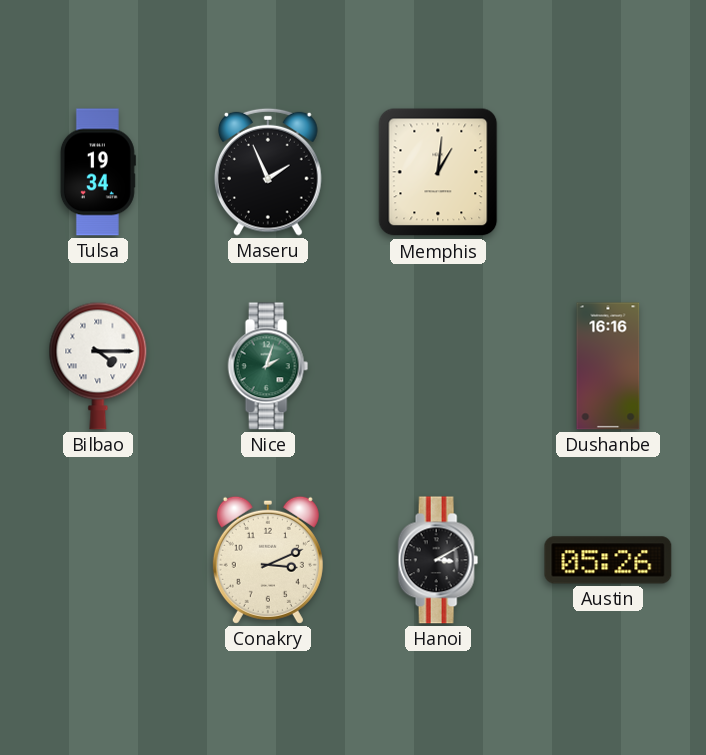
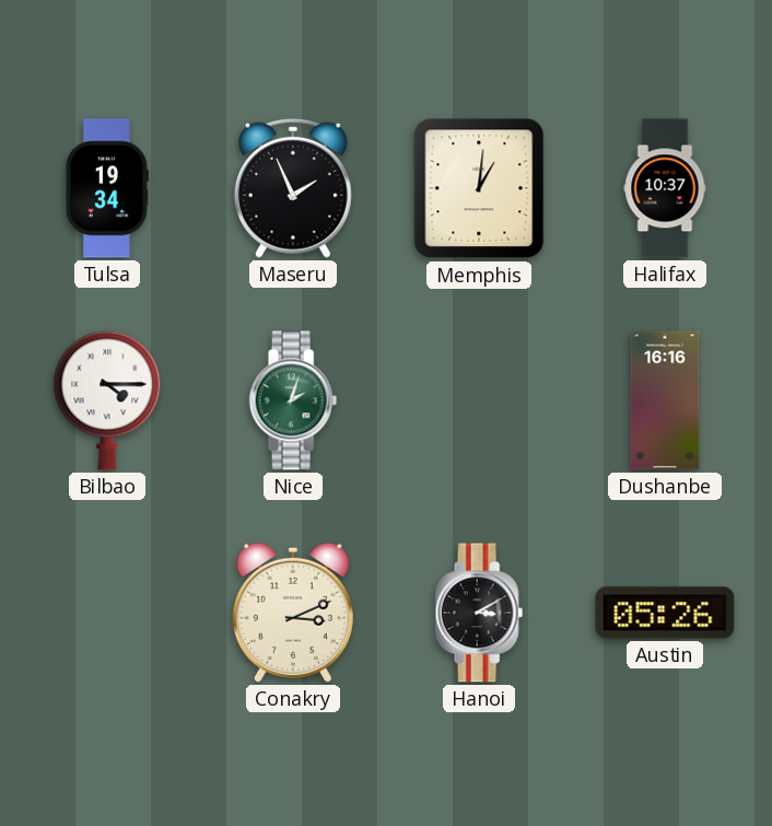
Halifax: none -> 10:37
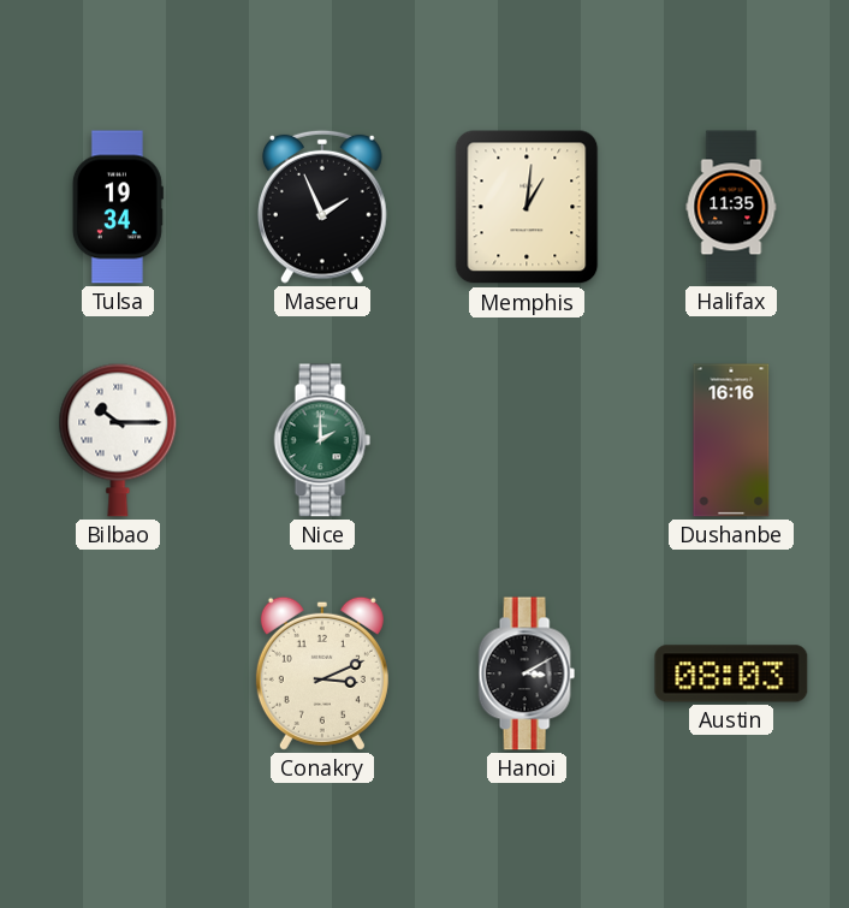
Halifax: 10:37 -> 11:35
Bilbao: 4:15 -> 10:15
Nice: 2:03 -> 2:00
Austin: 05:26 -> 08:03
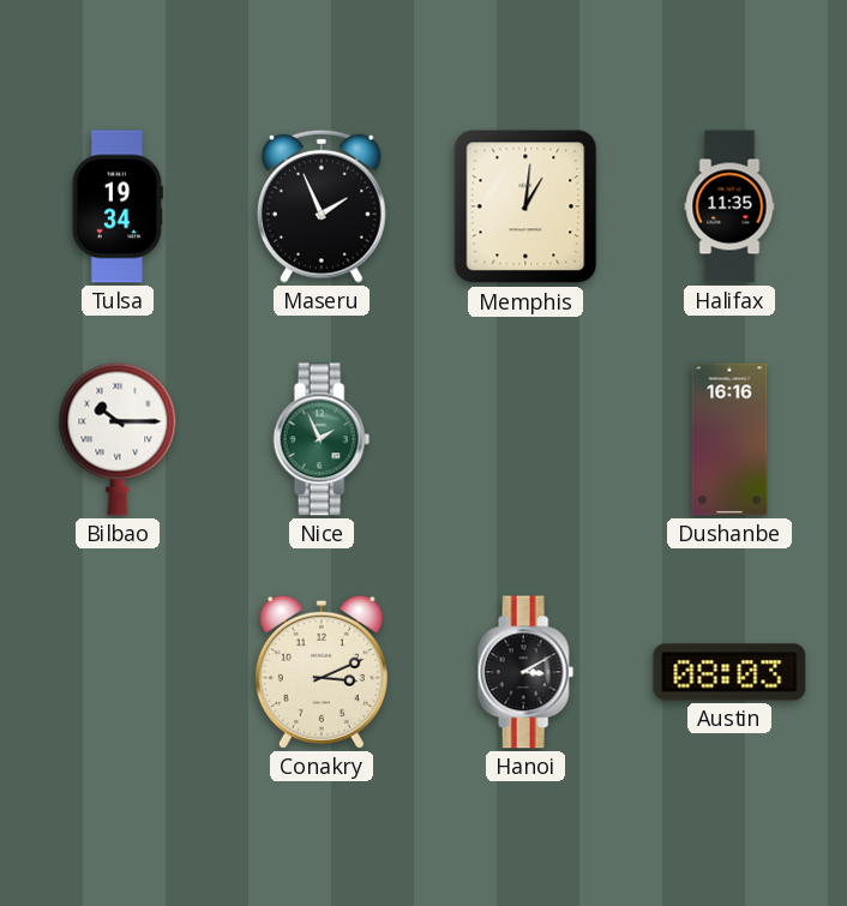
Nice: 2:00 -> 1:56
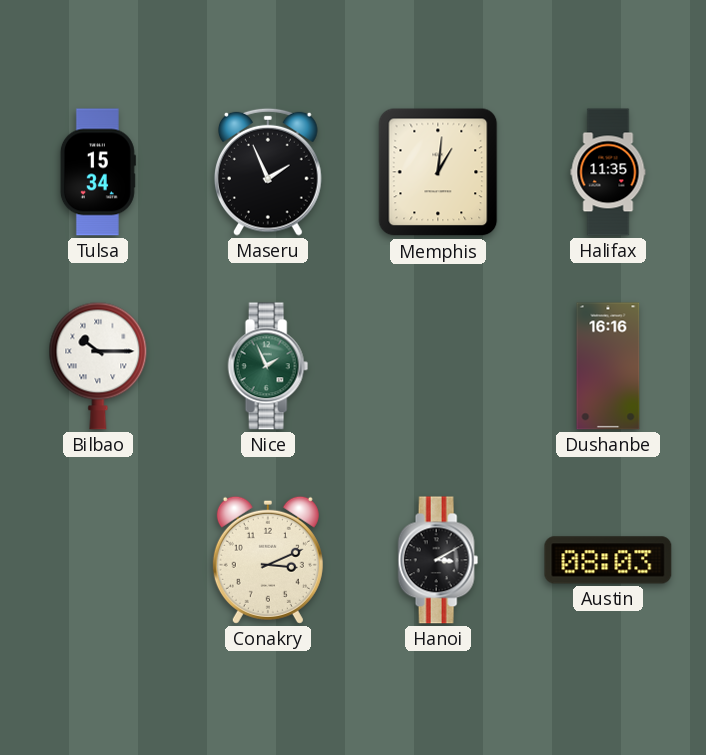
Tulsa: 19:34 -> 15:34
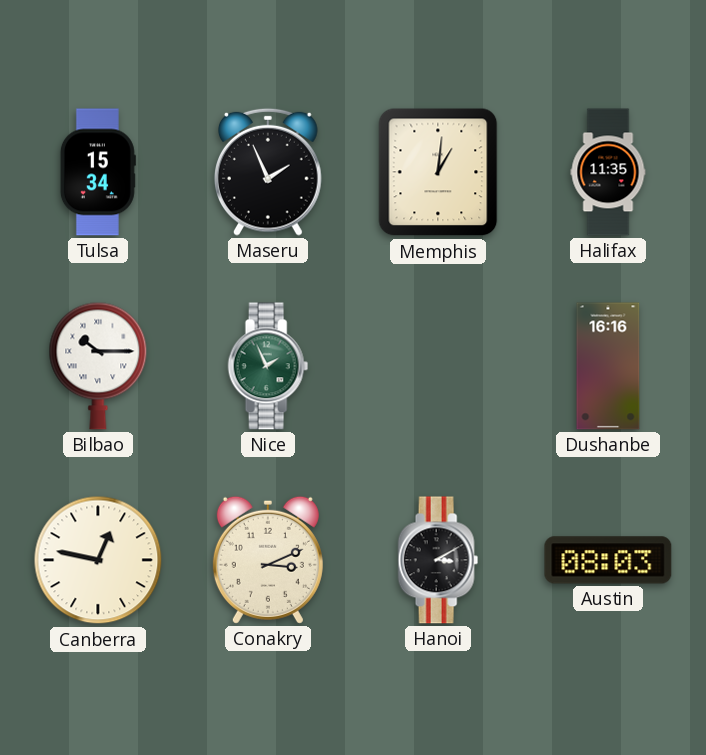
Canberra: none -> 12:47
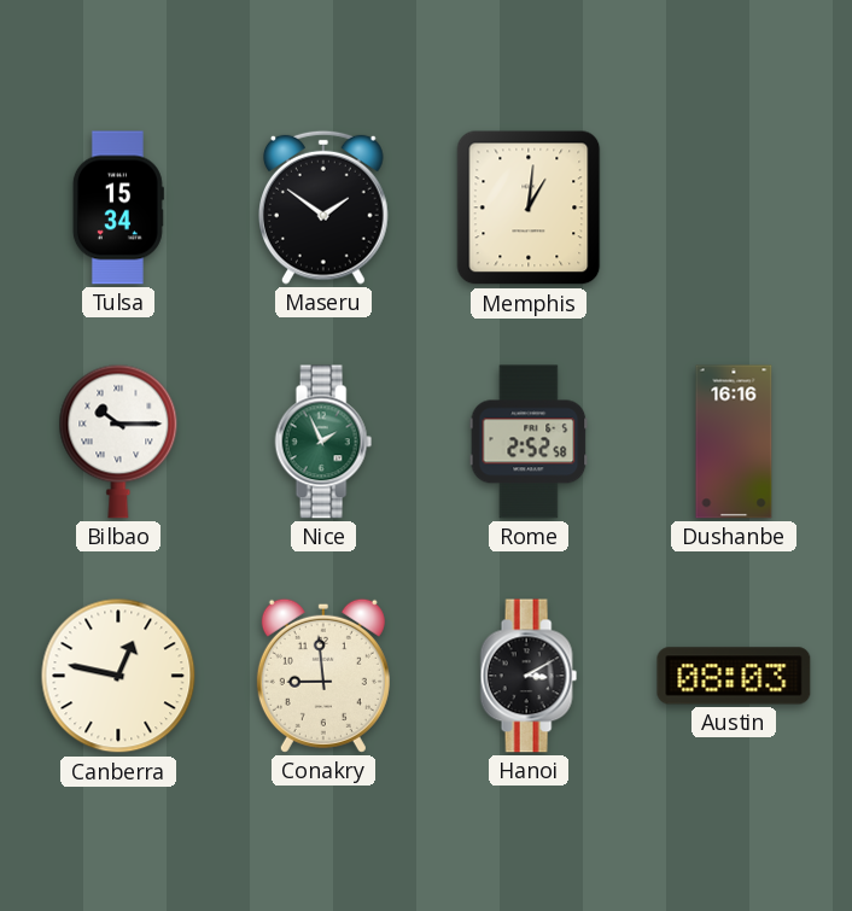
Maseru: 1:56 -> 1:51
Halifax: 11:35 -> none
Rome: none -> 2:52
Conakry: 3:11 -> 8:59
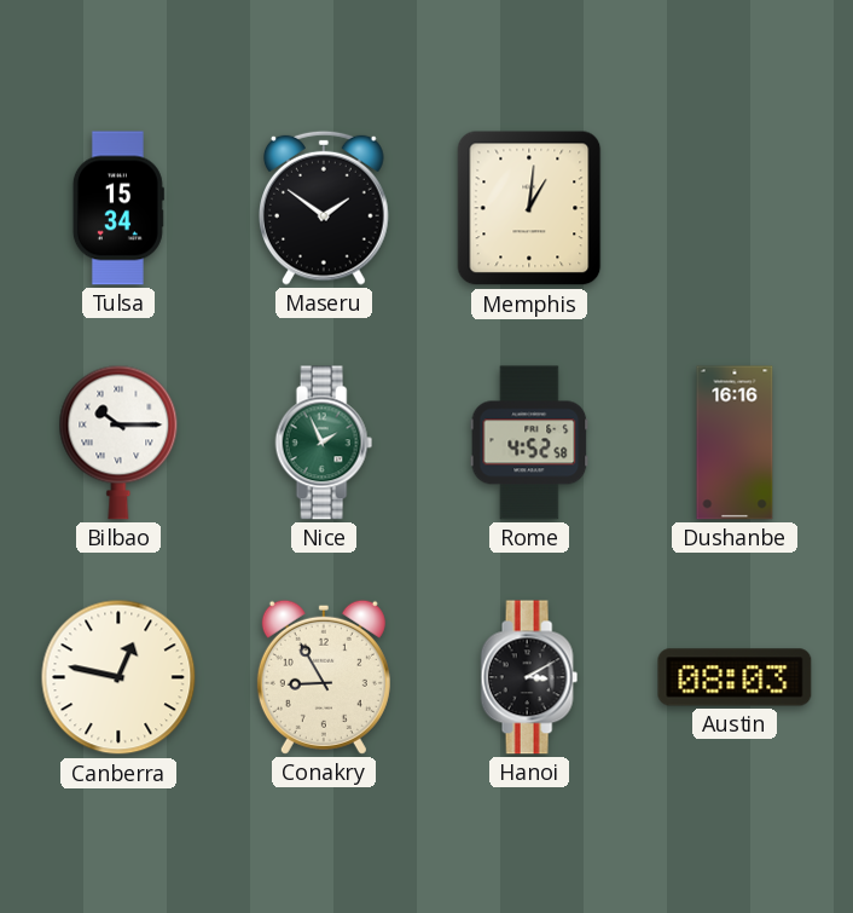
Rome: 2:52 -> 4:52
Conakry: 8:59 -> 8:55
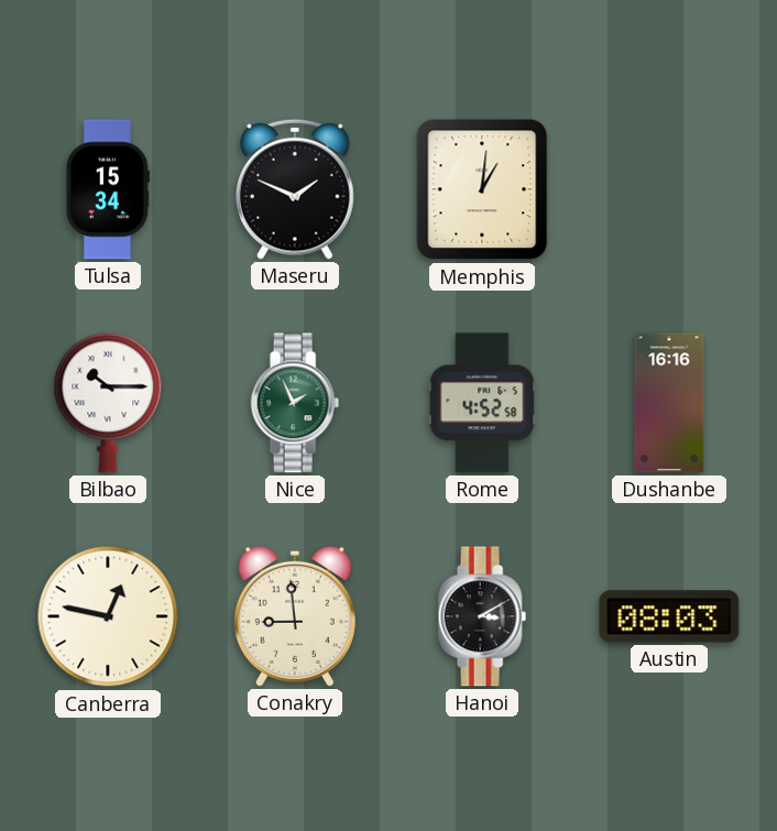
Maseru: 1:51 -> 1:49
Conakry: 8:55 -> 8:59
